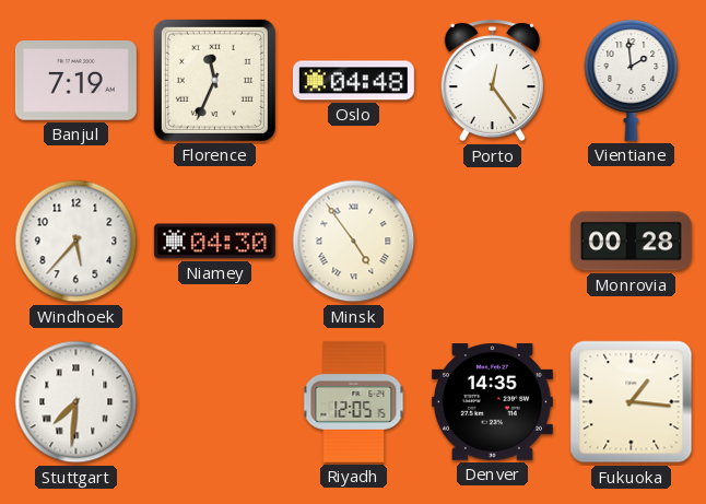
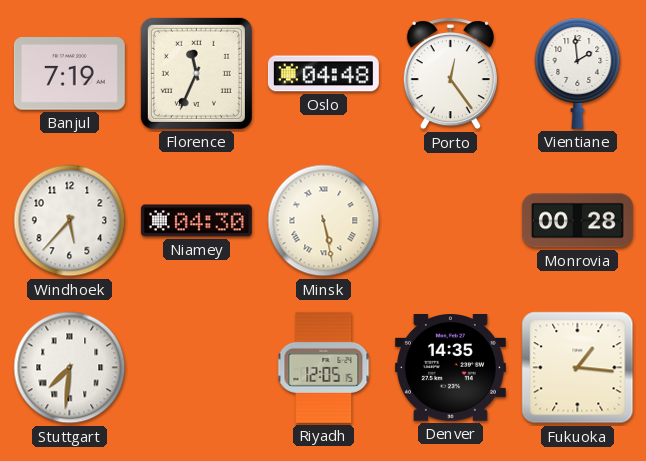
Minsk: 4:54 -> 5:28
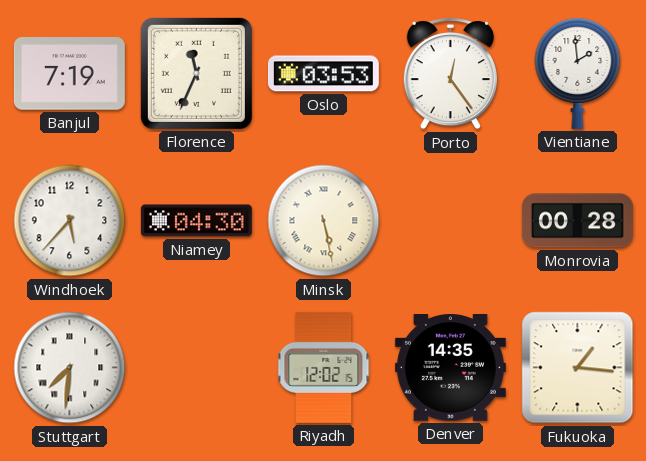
Oslo: 04:48 -> 03:53
Riyadh: 12:05 -> 12:02
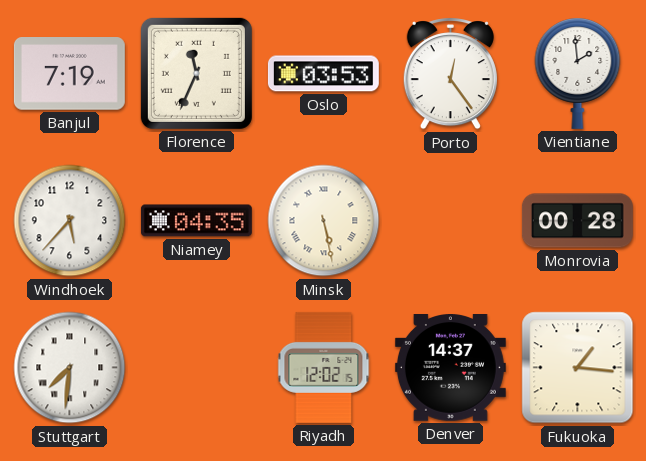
Niamey: 04:30 -> 04:35
Denver: 14:35 -> 14:37
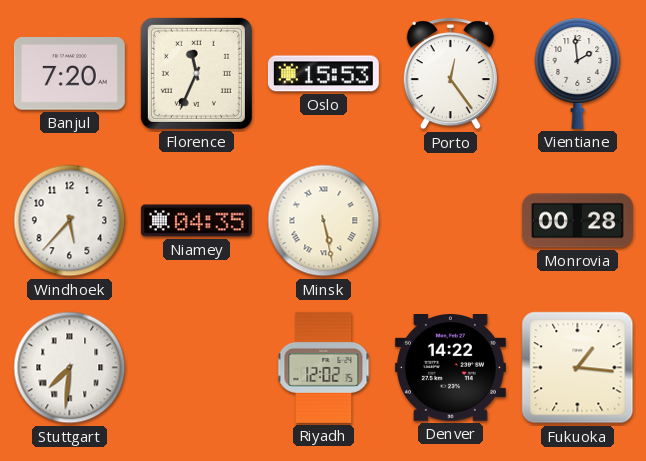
Banjul: 7:19 -> 7:20
Oslo: 03:53 -> 15:53
Denver: 14:37 -> 14:22
